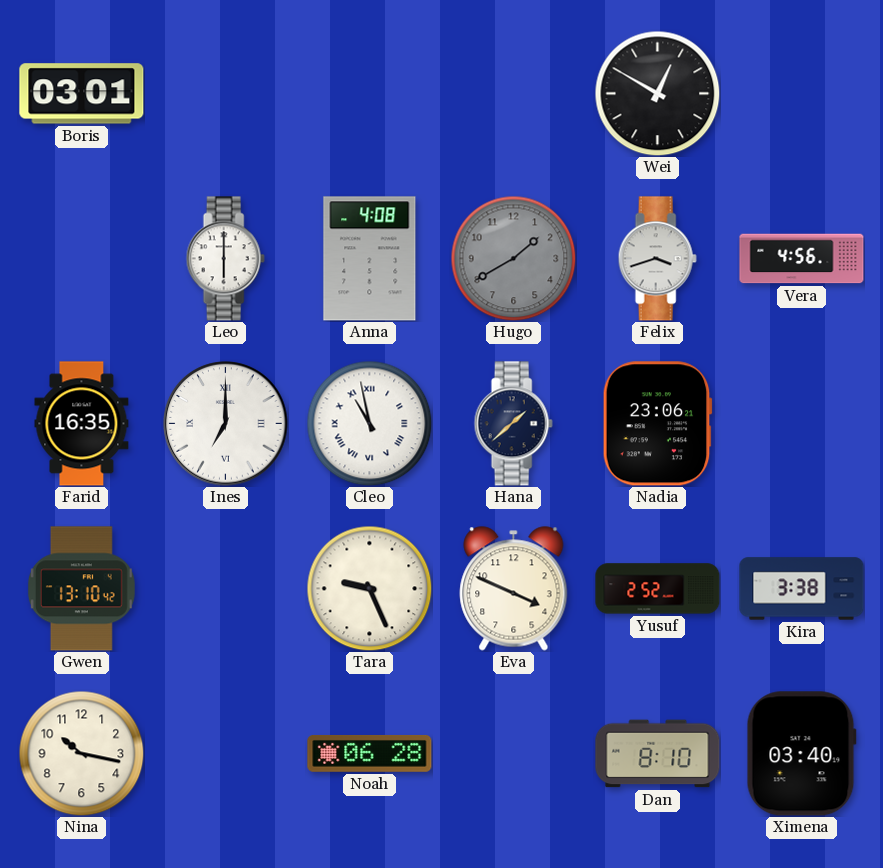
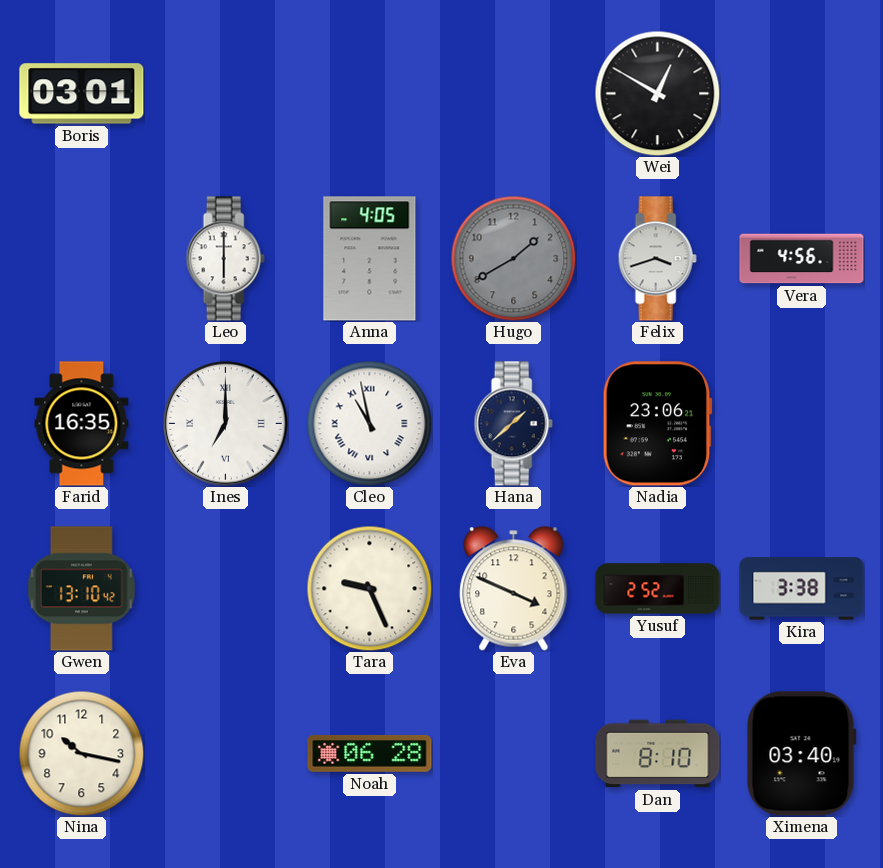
Anna: 4:08 -> 4:05
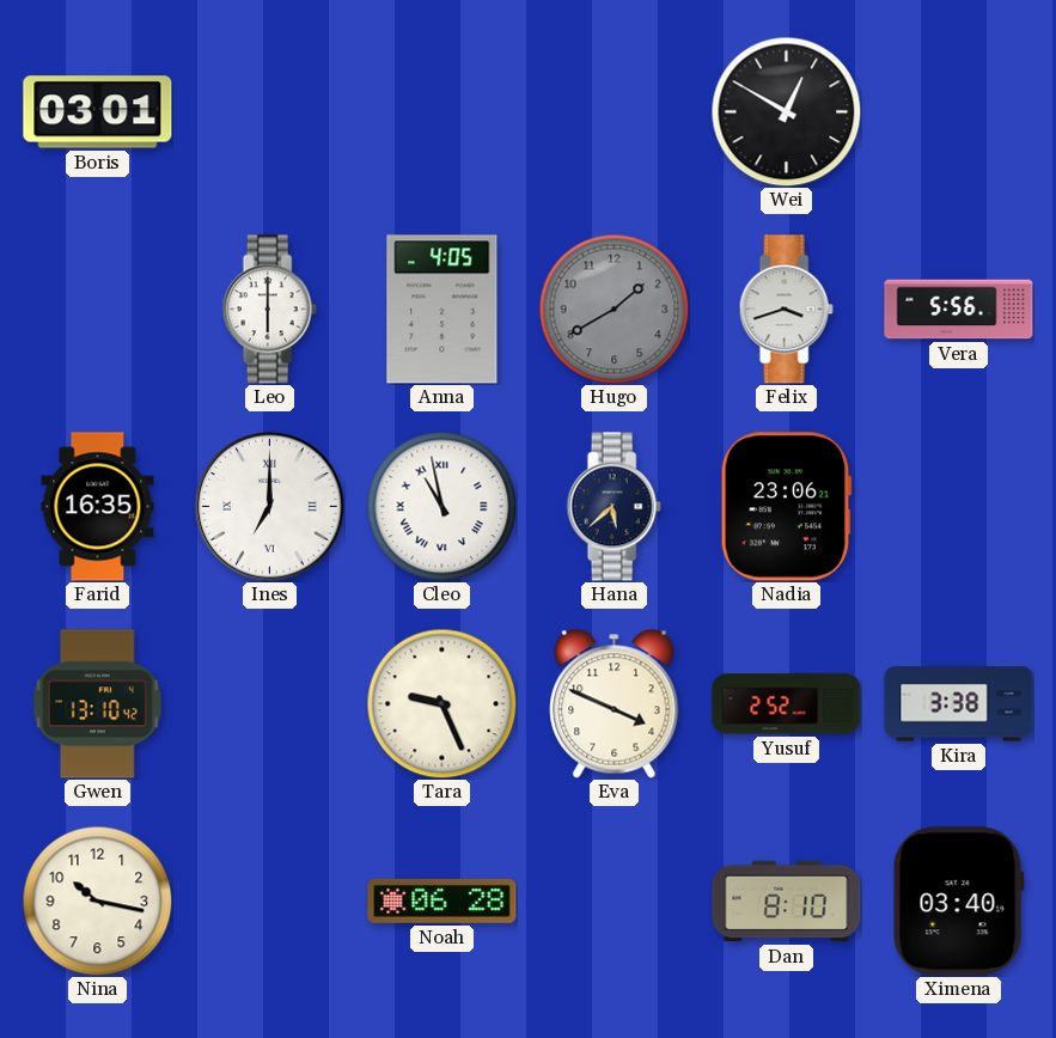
Vera: 4:56 -> 5:56
Hana: 1:38 -> 5:38
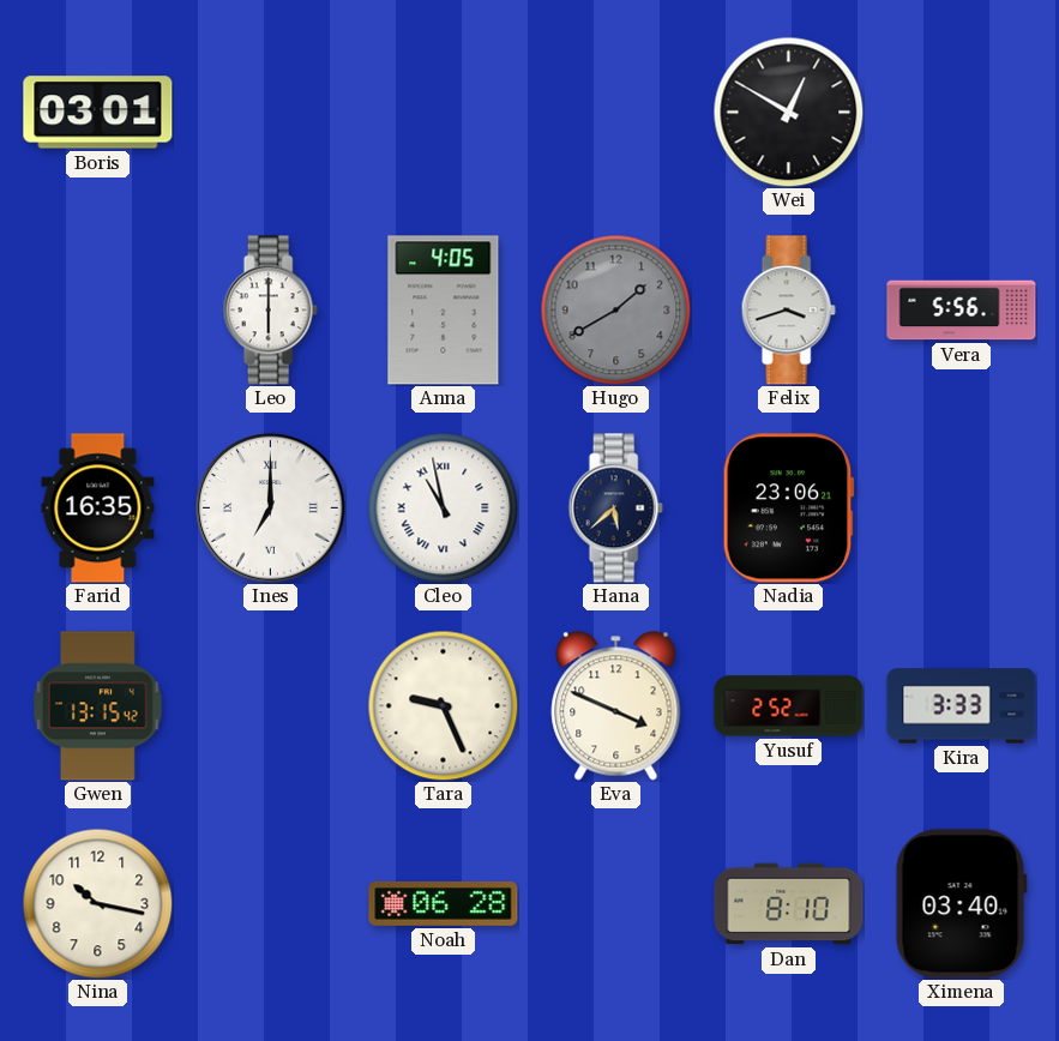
Gwen: 13:10 -> 13:15
Kira: 3:38 -> 3:33
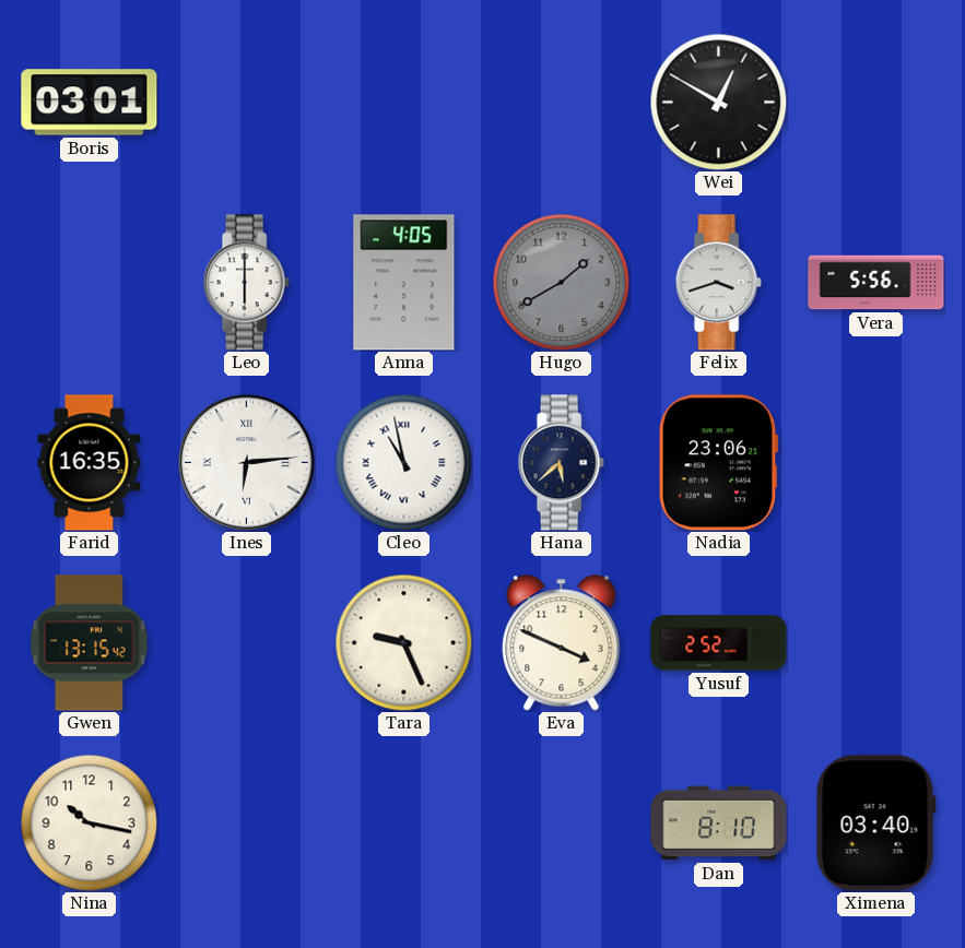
Ines: 7:00 -> 6:14
Kira: 3:33 -> none
Noah: 06:28 -> none
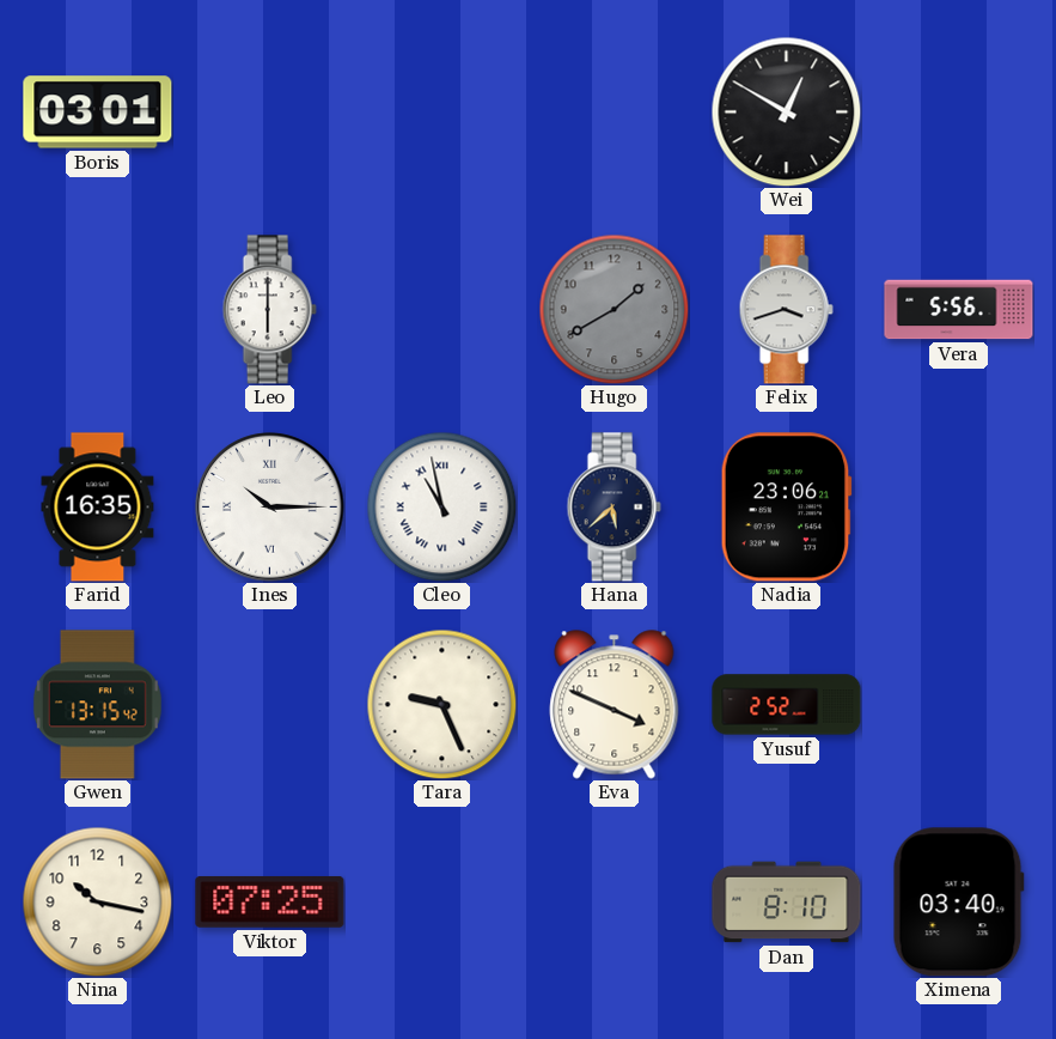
Anna: 4:05 -> none
Ines: 6:14 -> 10:15
Viktor: none -> 07:25
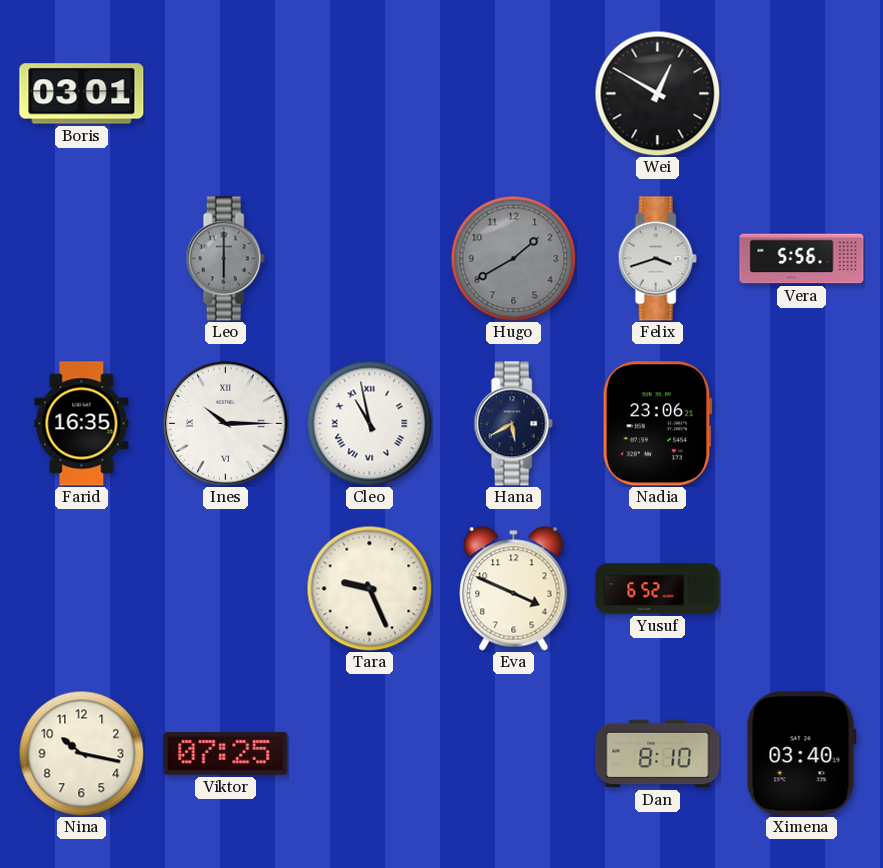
Leo dial: white -> grey
Hana: 5:38 -> 5:40
Gwen: 13:15 -> none
Yusuf: 2:52 -> 6:52
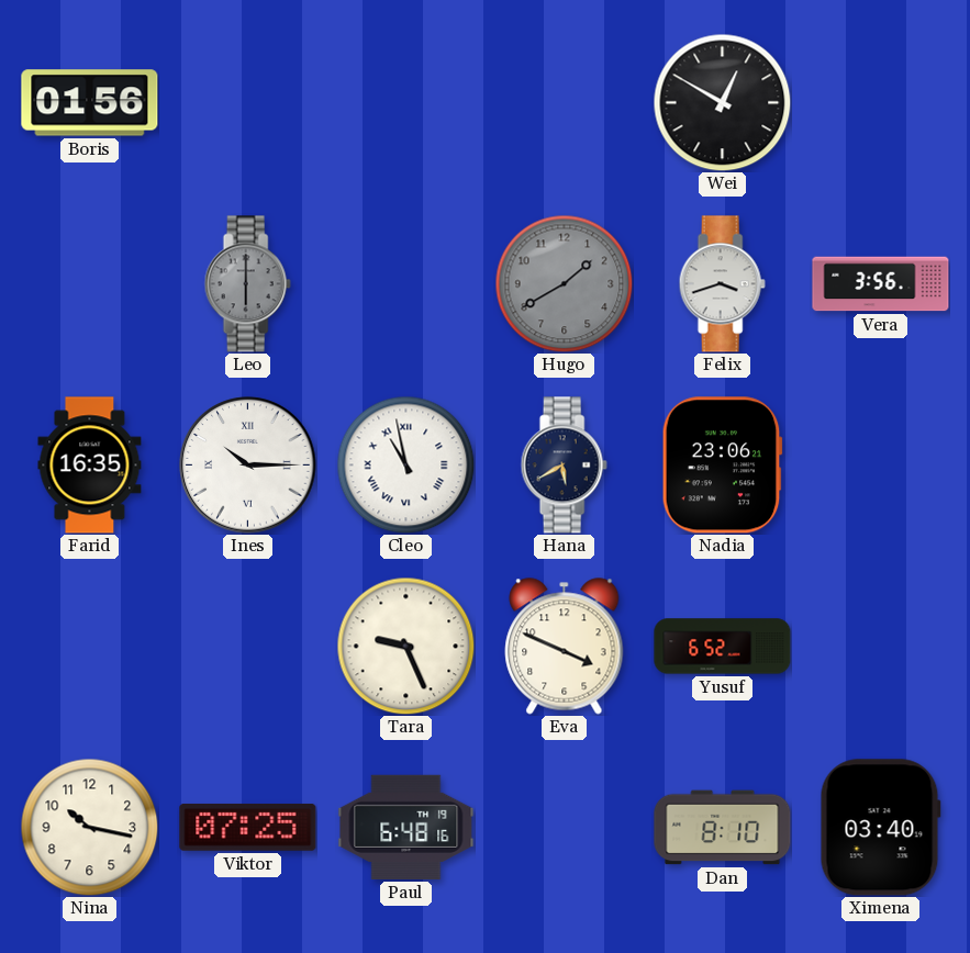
Boris: 03:01 -> 01:56
Vera: 5:56 -> 3:56
Paul: none -> 6:48
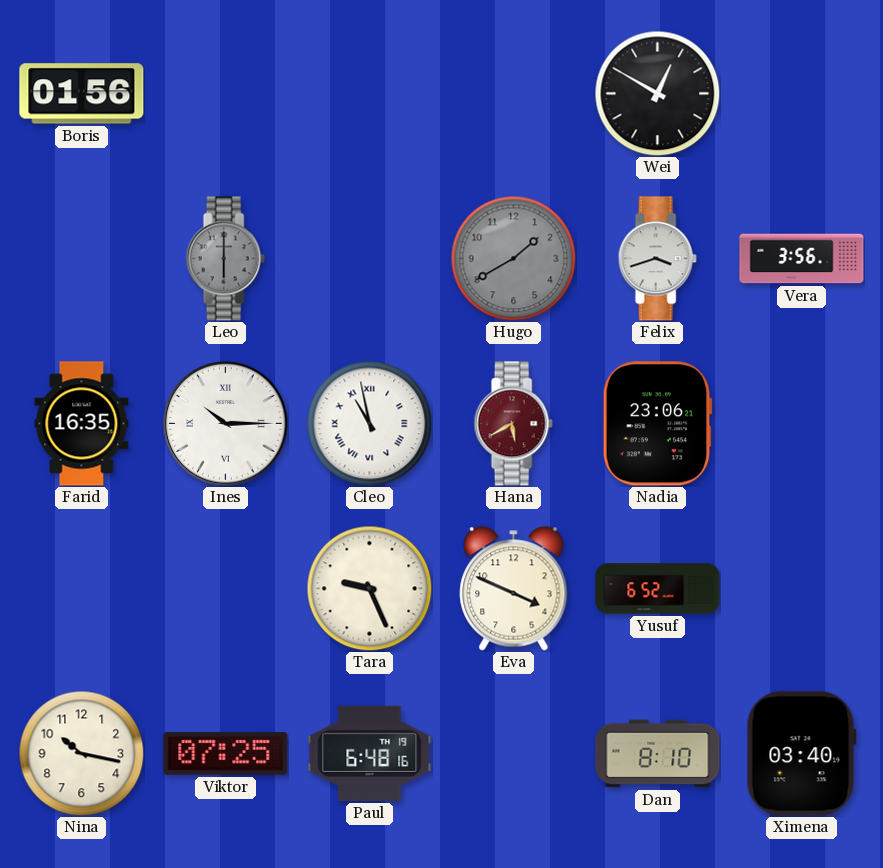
Hana dial: navy -> burgundy
